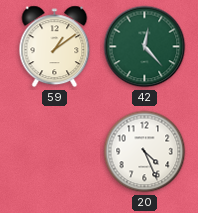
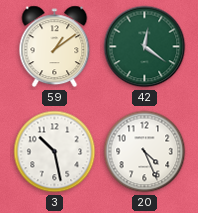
42: 12:23 -> 12:21
3: none -> 10:28
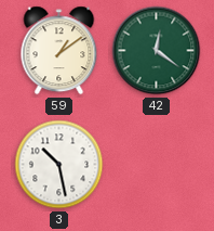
20: 4:26 -> none
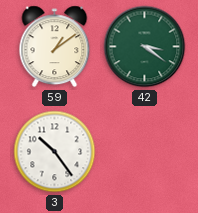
42: 12:21 -> 3:21
3: 10:28 -> 10:24
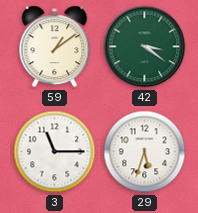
3: 10:24 -> 11:15
29: none -> 5:33
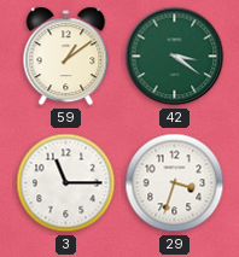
29: 5:33 -> 3:33
